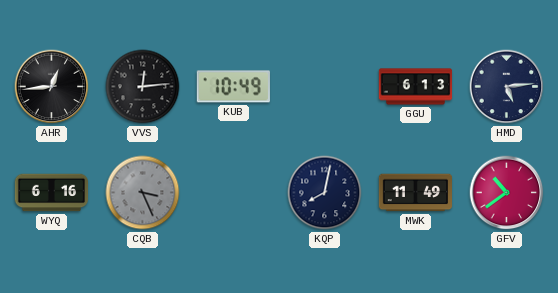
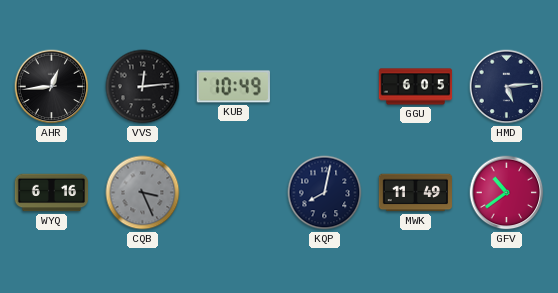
GGU: 6:13 -> 6:05
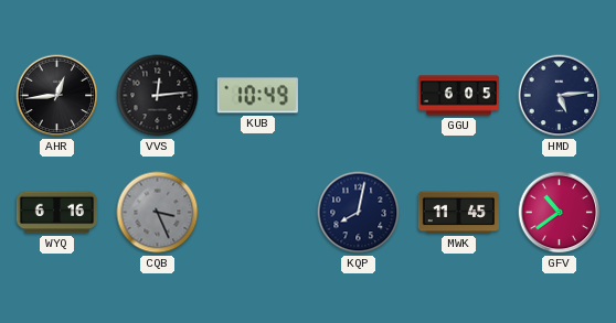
MWK: 11:49 -> 11:45
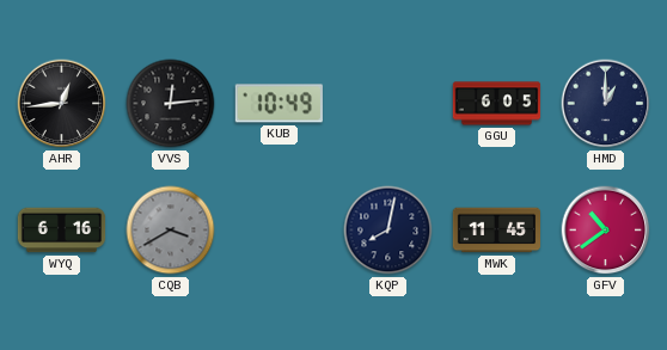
HMD: 5:14 -> 1:00
CQB: 3:26 -> 3:40
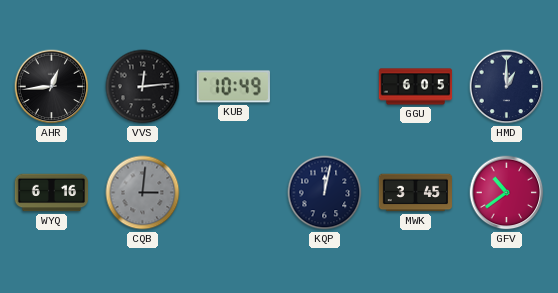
CQB: 3:40 -> 3:01
KQP: 8:02 -> 12:02
MWK: 11:45 -> 3:45
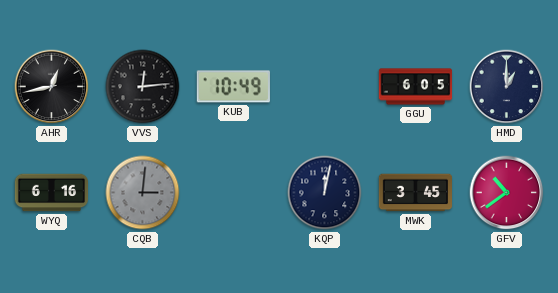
AHR: 12:44 -> 12:43
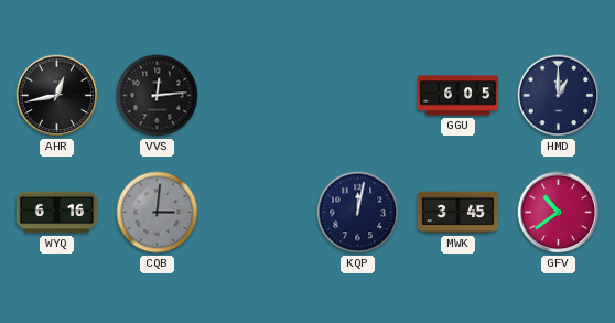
KUB: 10:49 -> none
